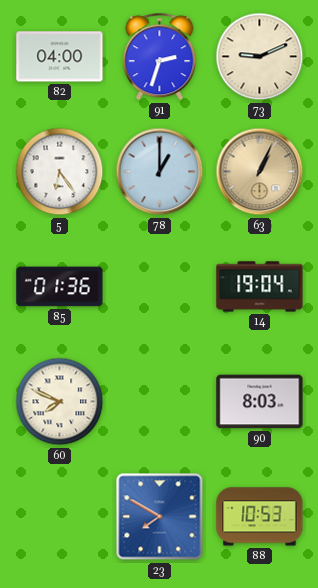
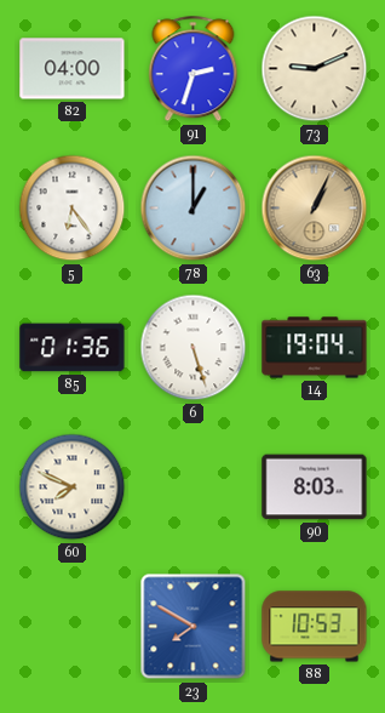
6: none -> 5:27
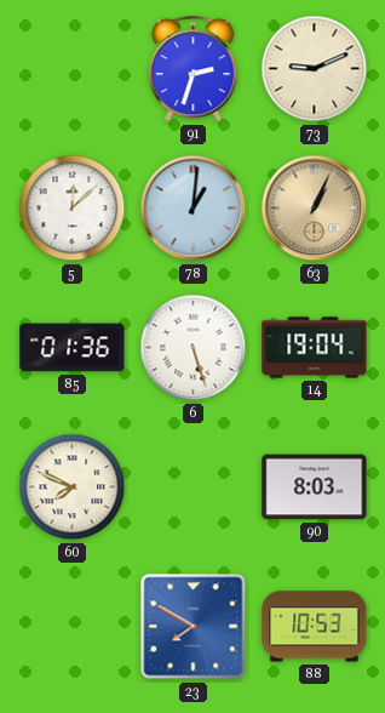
82: 04:00 -> none
5: 6:24 -> 12:08
78: 1:00 -> 1:01
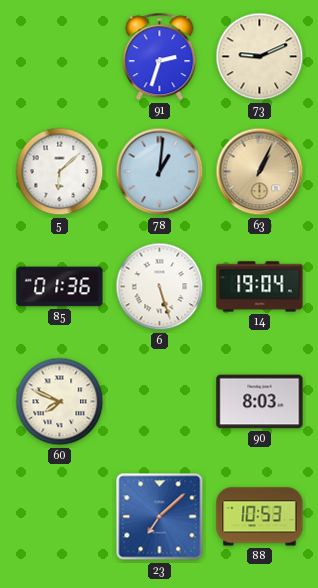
5: 12:08 -> 6:08
23: 7:50 -> 7:08
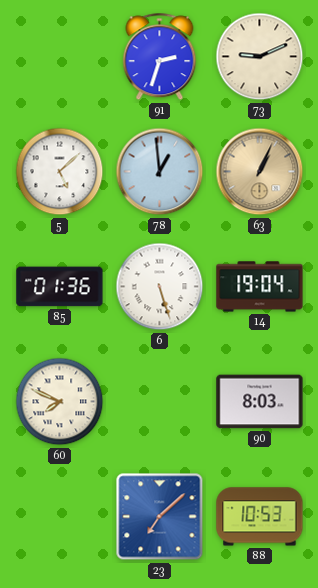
5: 6:08 -> 5:08
78: 1:01 -> 12:59
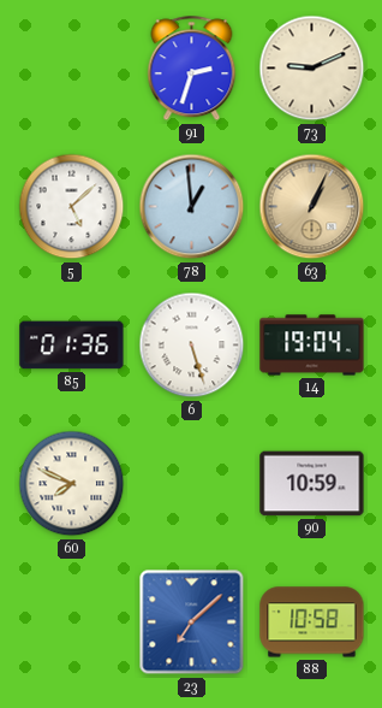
90: 8:03 -> 10:59
88: 10:53 -> 10:58
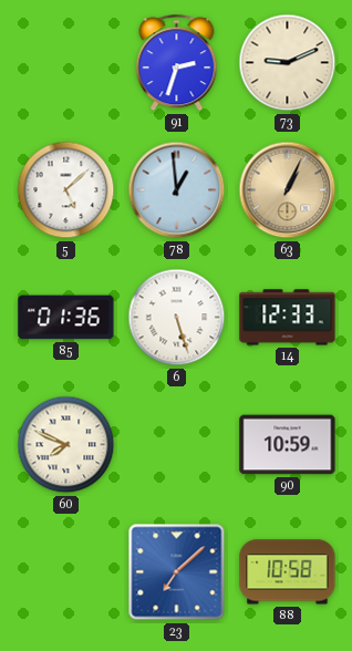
14: 19:04 -> 12:33
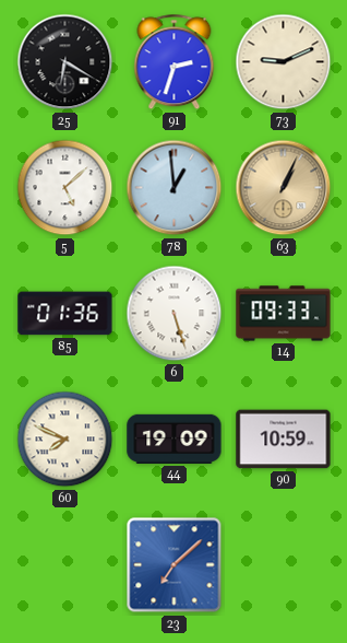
25: none -> 6:20
14: 12:33 -> 09:33
44: none -> 19:09
88: 10:58 -> none
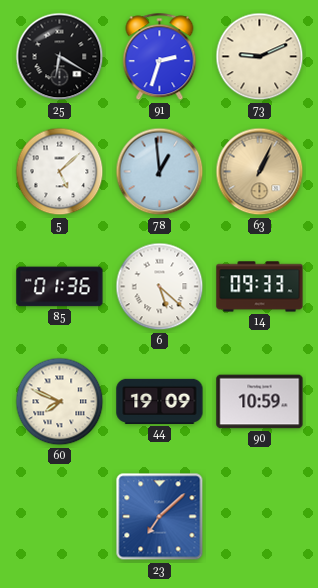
6: 5:27 -> 5:22
